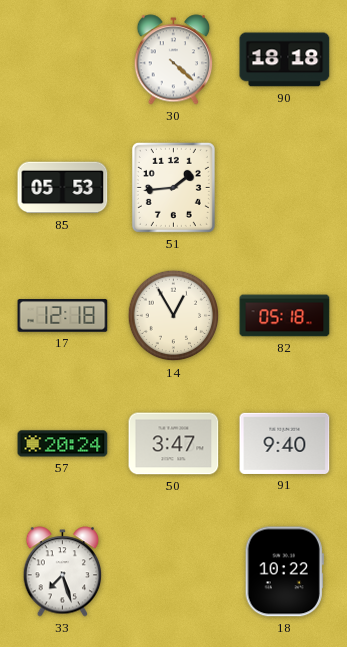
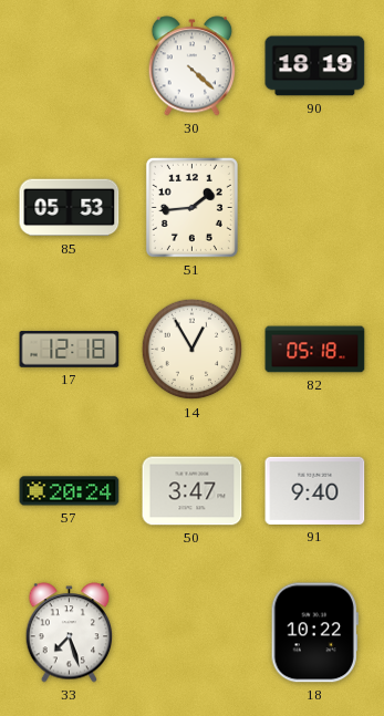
90: 18:18 -> 18:19
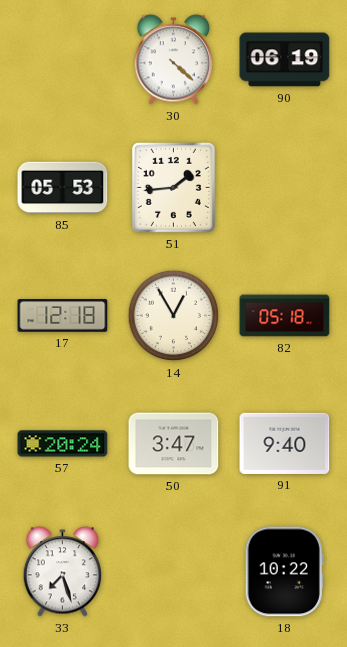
90: 18:19 -> 06:19
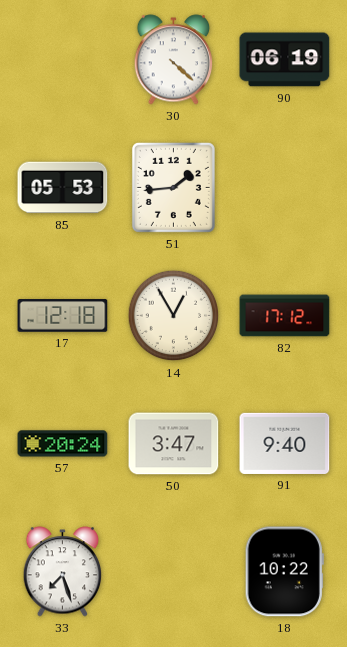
82: 05:18 -> 17:12
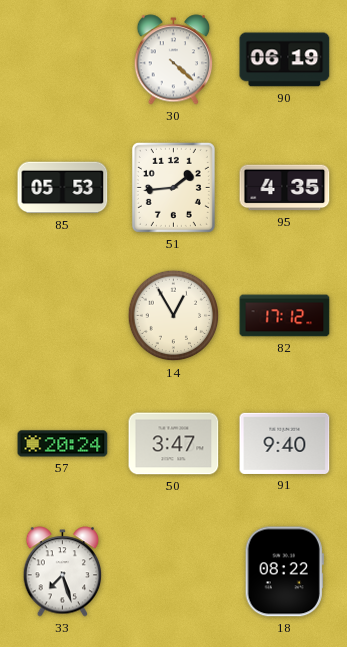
95: none -> 4:35
17: 12:18 -> none
18: 10:22 -> 08:22
